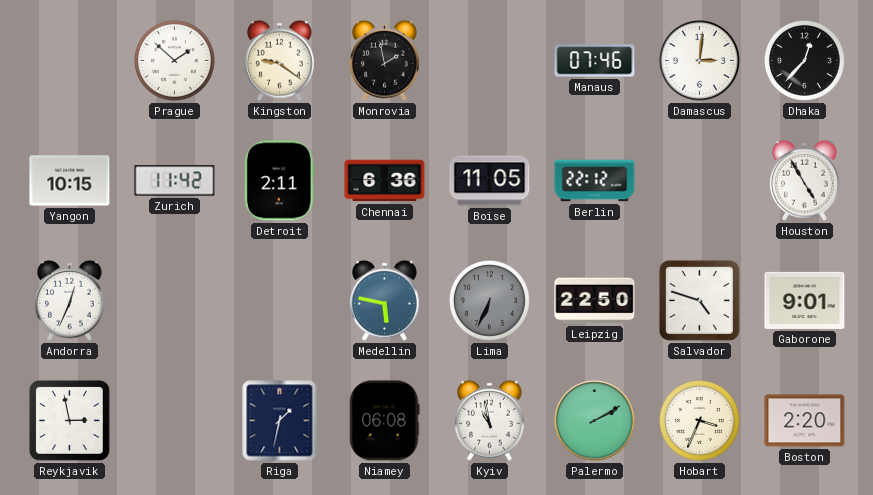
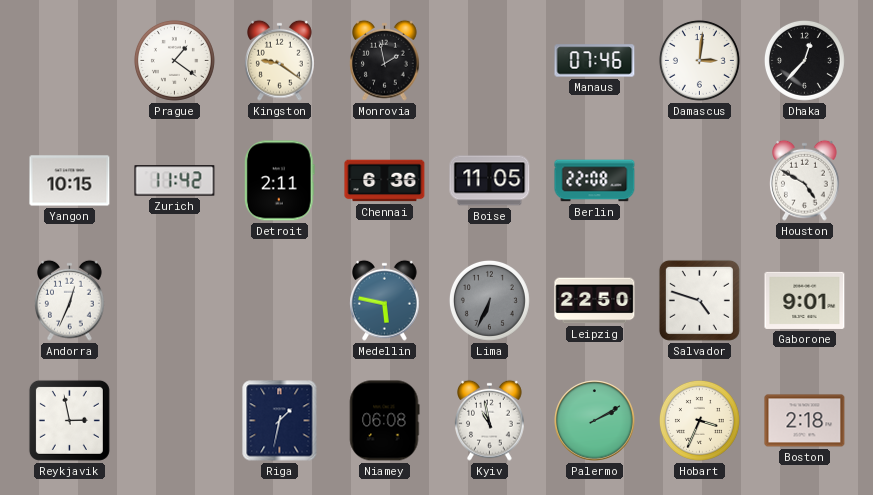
Prague: 1:52 -> 1:21
Berlin: 22:12 -> 22:08
Houston: 4:55 -> 4:50
Boston: 2:20 -> 2:18
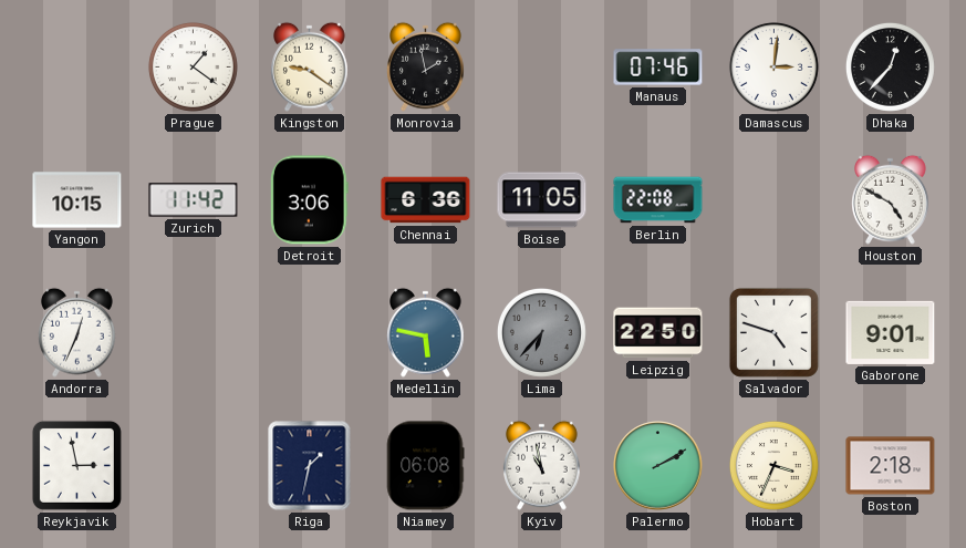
Detroit: 2:11 -> 3:06
Lima: 6:34 -> 6:37
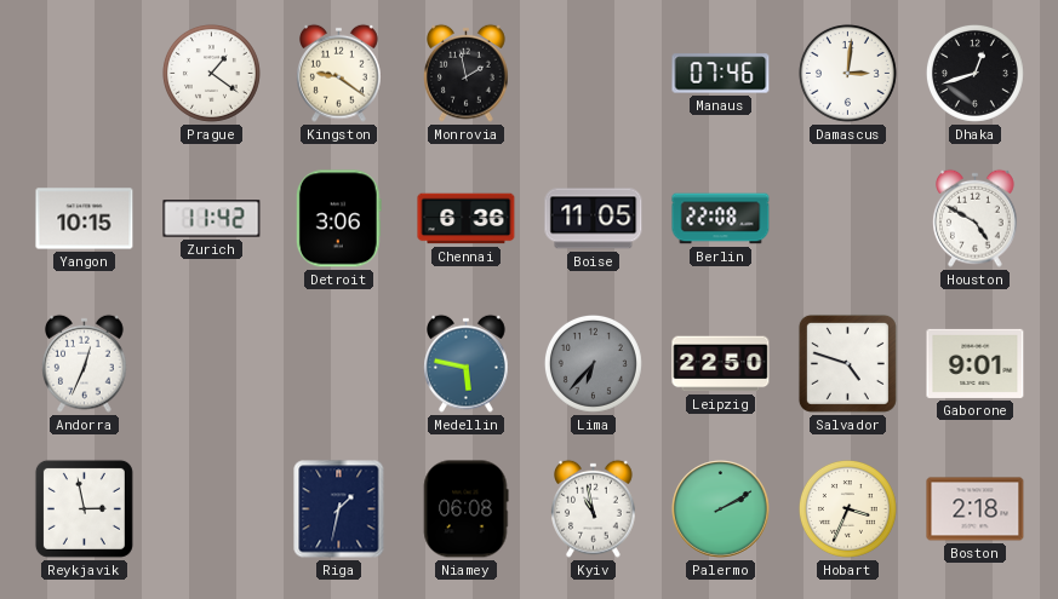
Dhaka: 12:37 -> 12:42
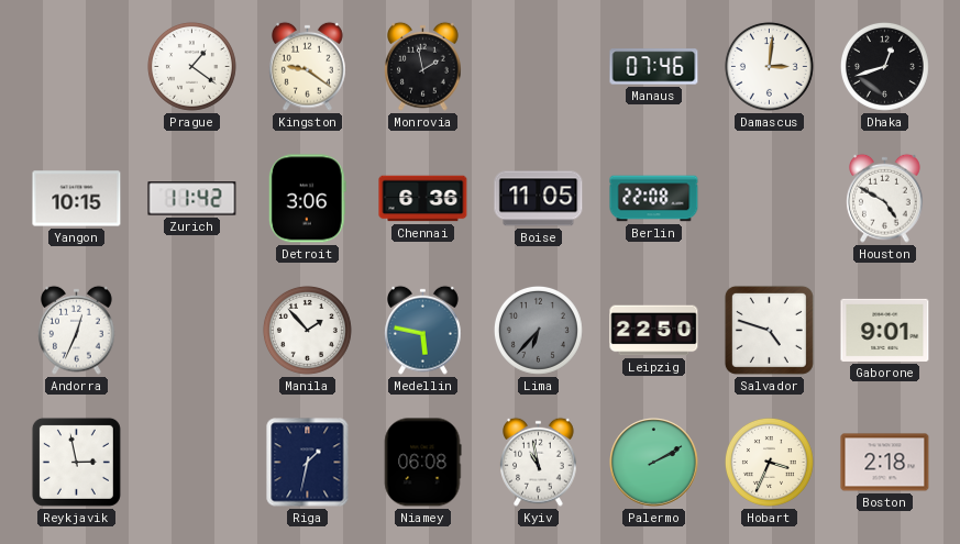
Manila: none -> 1:53
